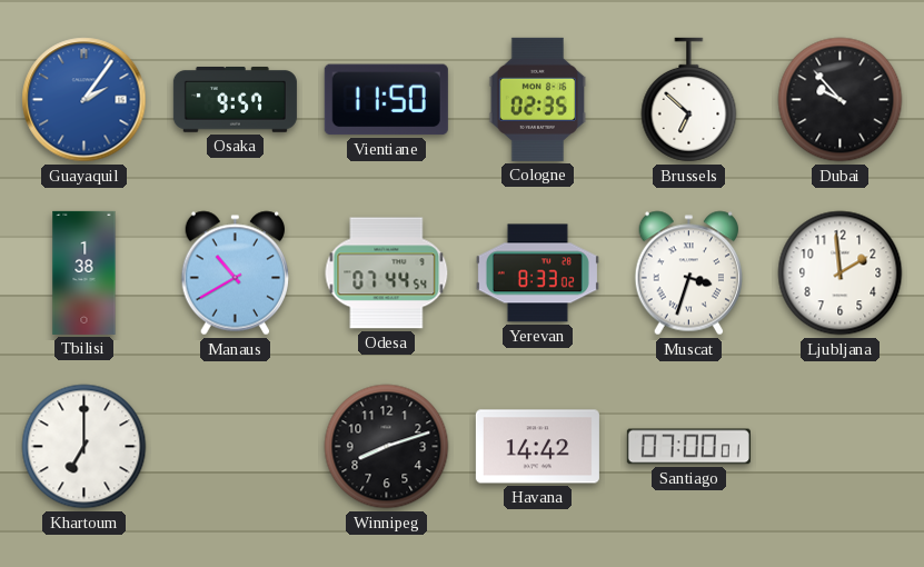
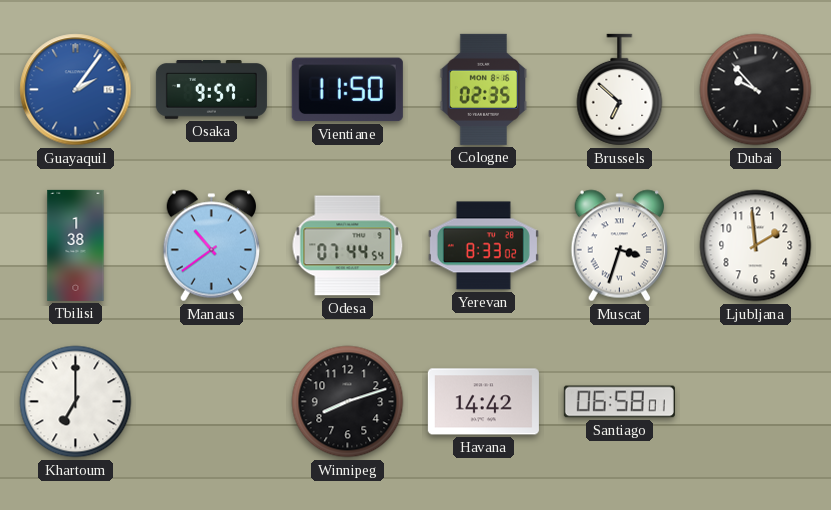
Manaus: 10:40 -> 10:39
Santiago: 07:00 -> 06:58
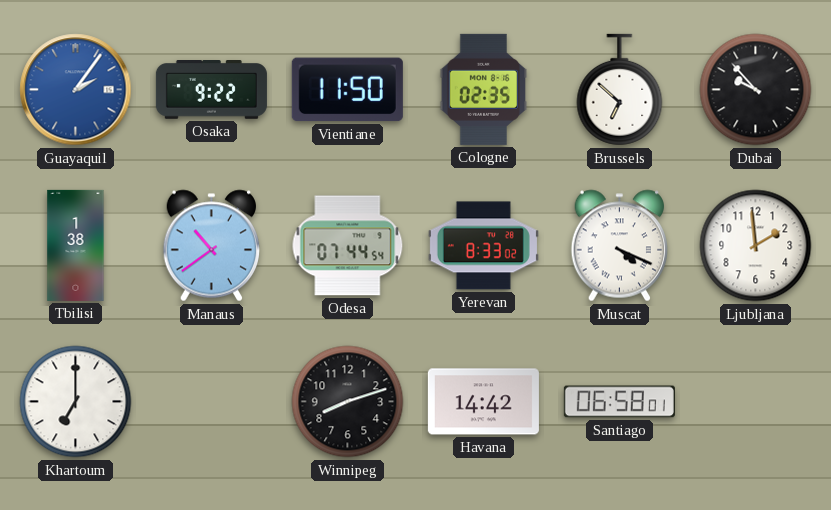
Osaka: 9:57 -> 9:22
Muscat: 3:33 -> 4:19
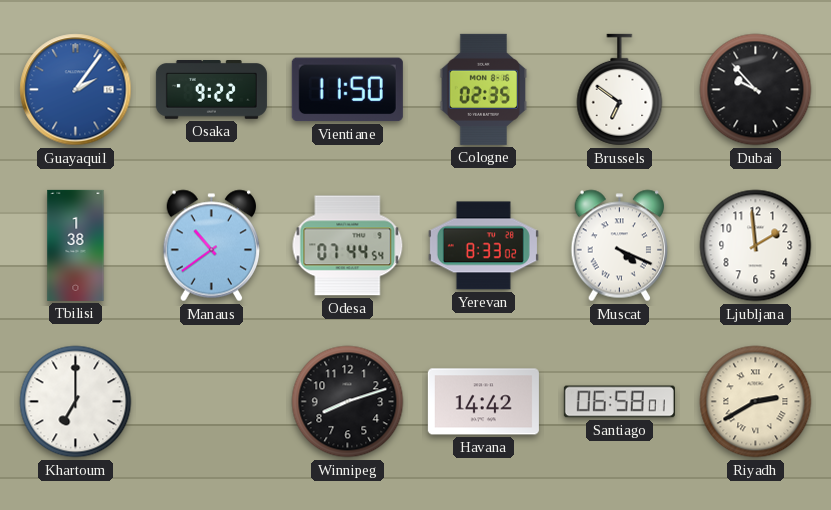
Brussels: 6:52 -> 6:51
Riyadh: none -> 2:40
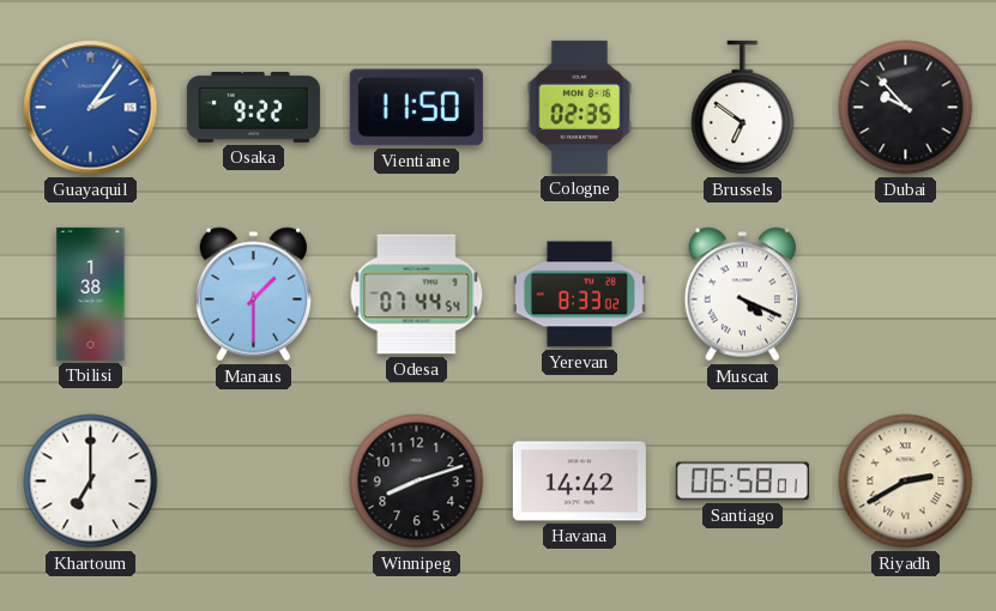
Manaus: 10:39 -> 1:30
Ljubljana: 1:59 -> none
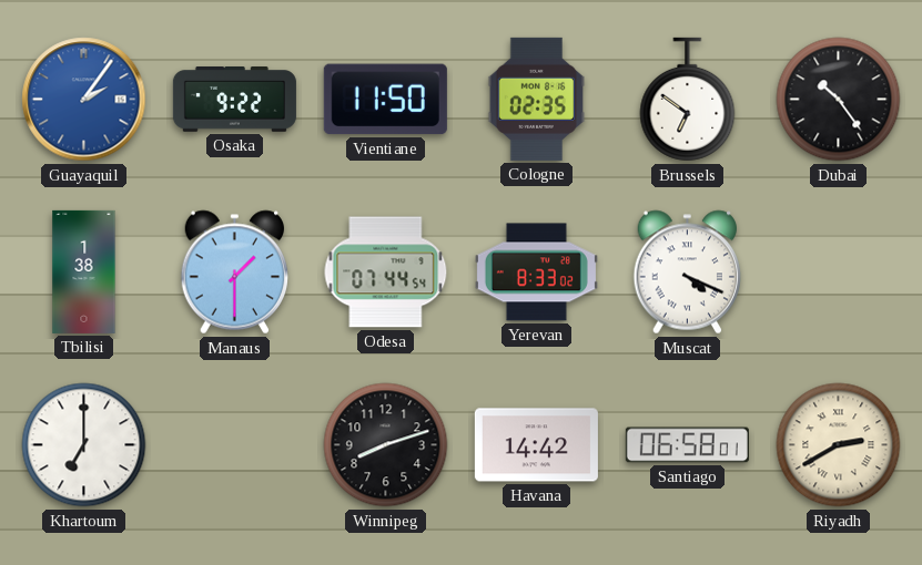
Dubai: 9:53 -> 10:24
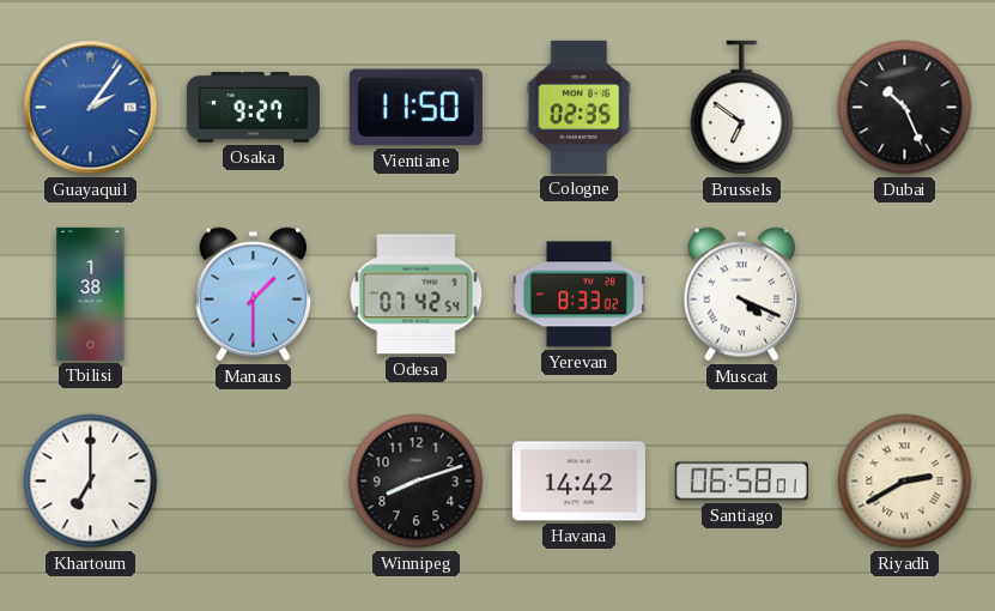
Osaka: 9:22 -> 9:27
Dubai: 10:24 -> 10:26
Odesa: 07:44 -> 07:42
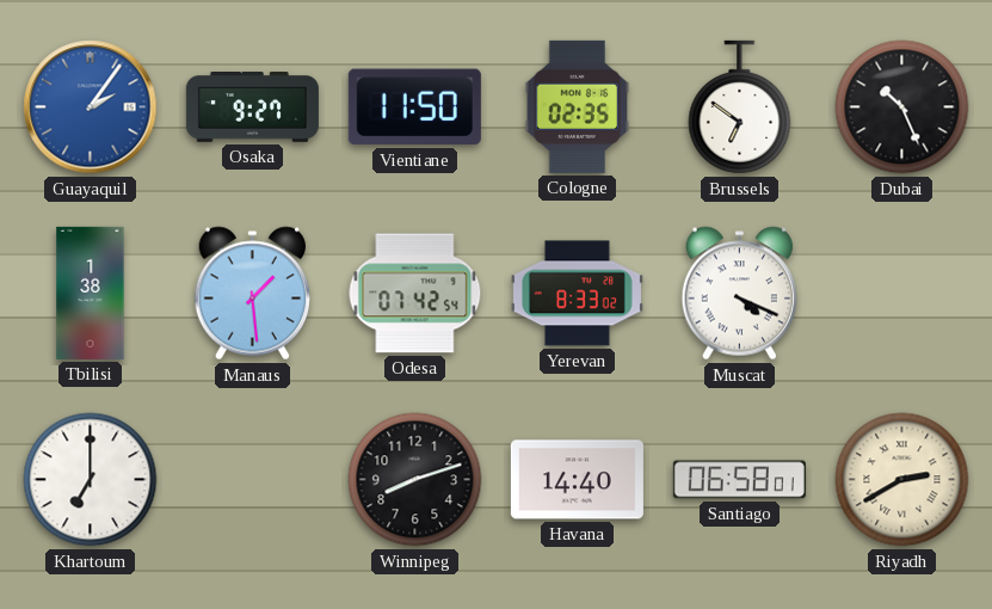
Manaus: 1:30 -> 1:29
Havana: 14:42 -> 14:40
